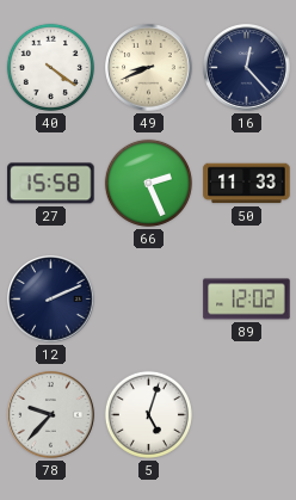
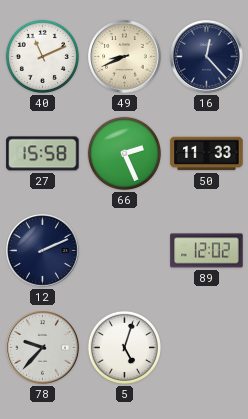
40: 4:21 -> 11:11
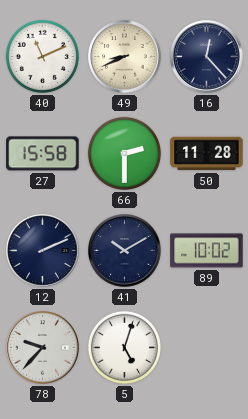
66: 2:26 -> 2:30
50: 11:33 -> 11:28
41: none -> 10:10
89: 12:02 -> 10:02
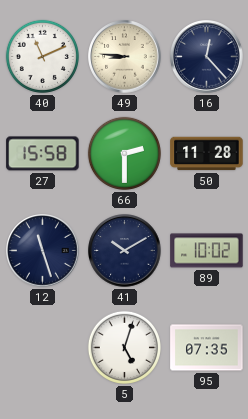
49: 8:41 -> 8:46
12: 2:11 -> 11:27
78: 9:37 -> none
95: none -> 07:35
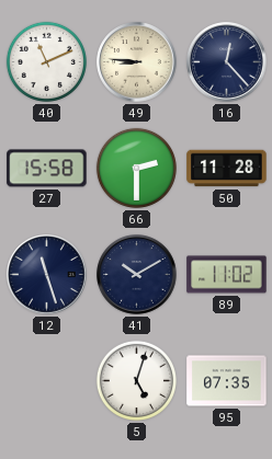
89: 10:02 -> 11:02
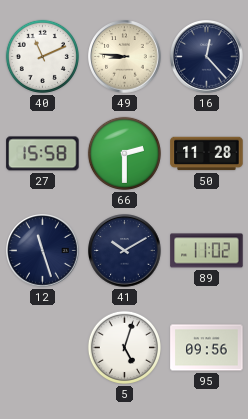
95: 07:35 -> 09:56
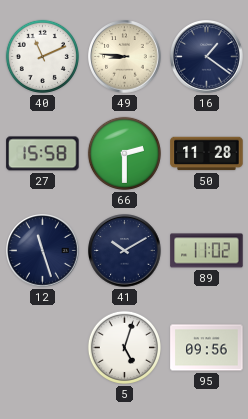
16: 12:23 -> 1:21
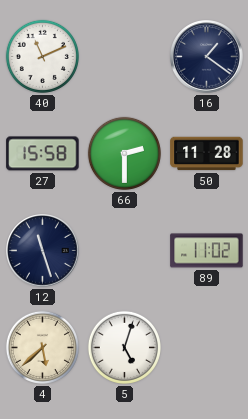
49: 8:46 -> none
41: 10:10 -> none
4: none -> 5:38
95: 09:56 -> none
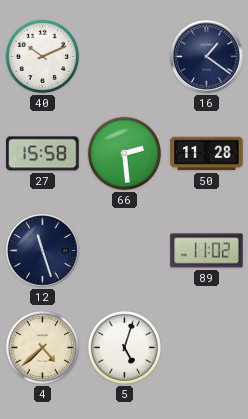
40: 11:11 -> 10:11
66: 2:30 -> 2:29
4: 5:38 -> 4:38
